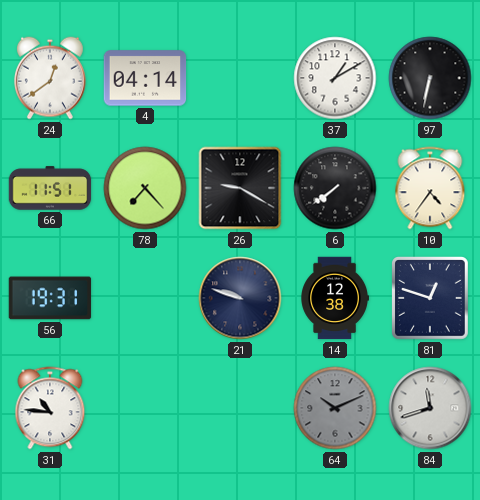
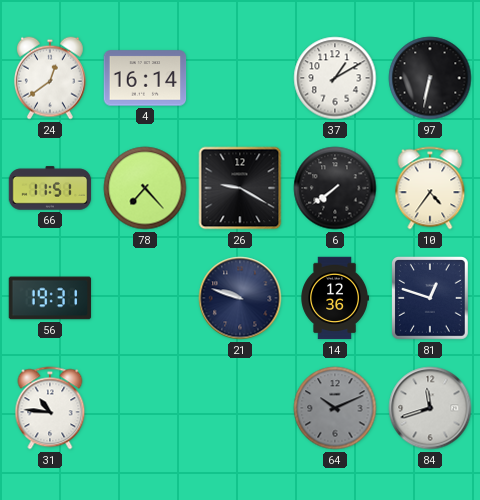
4: 04:14 -> 16:14
14: 12:38 -> 12:36
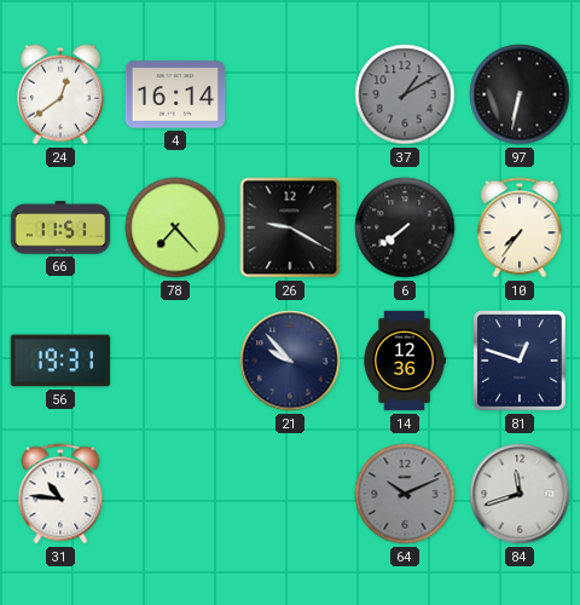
37 dial: white -> grey
10: 4:36 -> 7:36
21: 9:48 -> 9:53
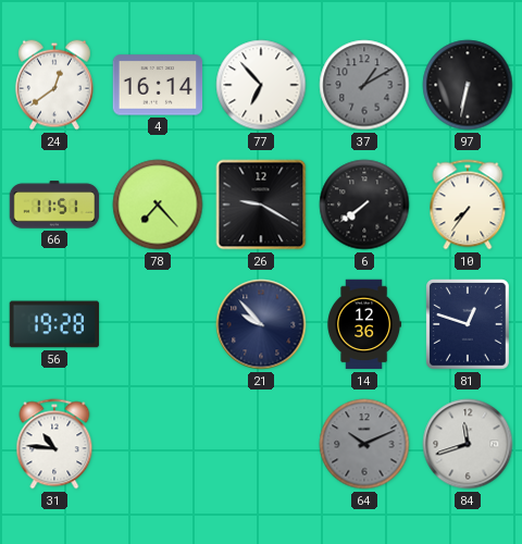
77: none -> 6:53
56: 19:31 -> 19:28
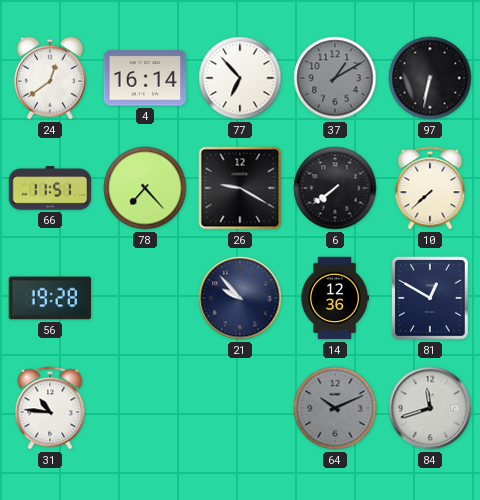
10: 7:36 -> 7:38
81: 12:48 -> 12:50
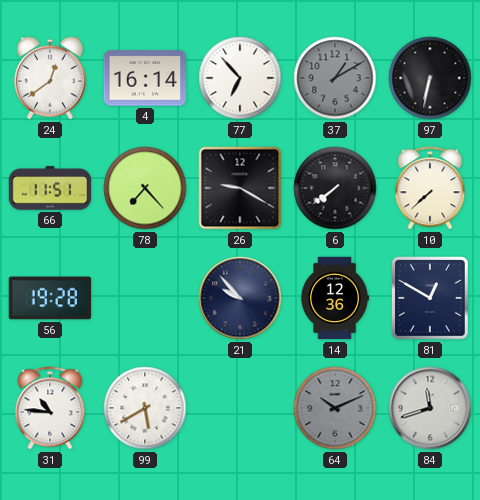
99: none -> 5:40
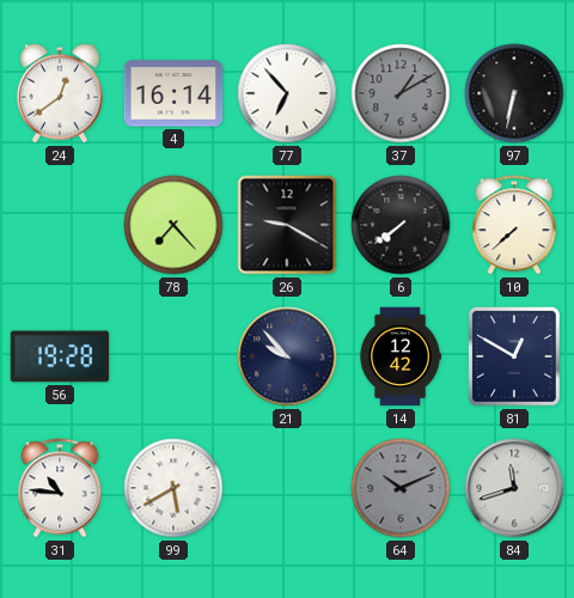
66: 11:51 -> none
14: 12:36 -> 12:42
